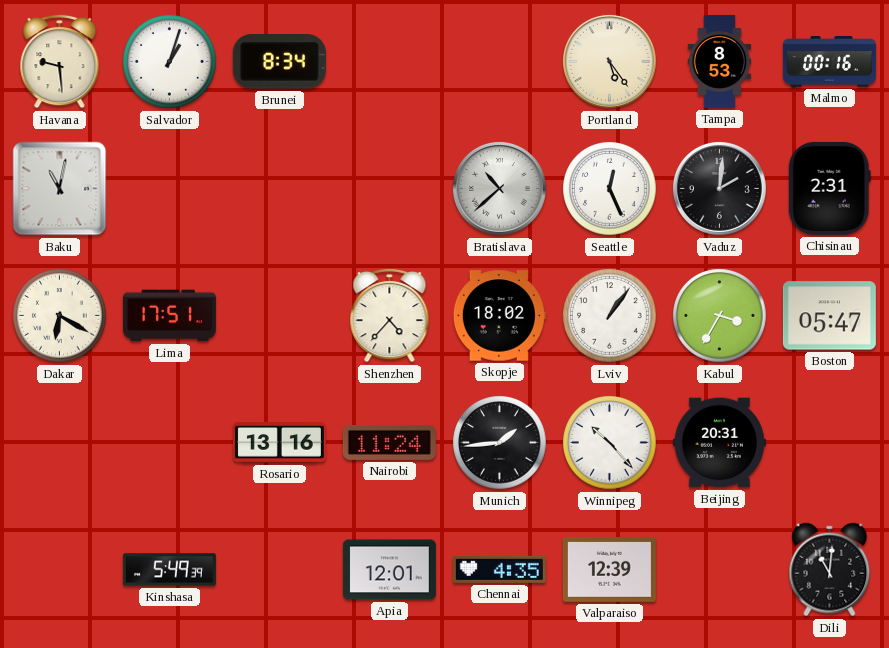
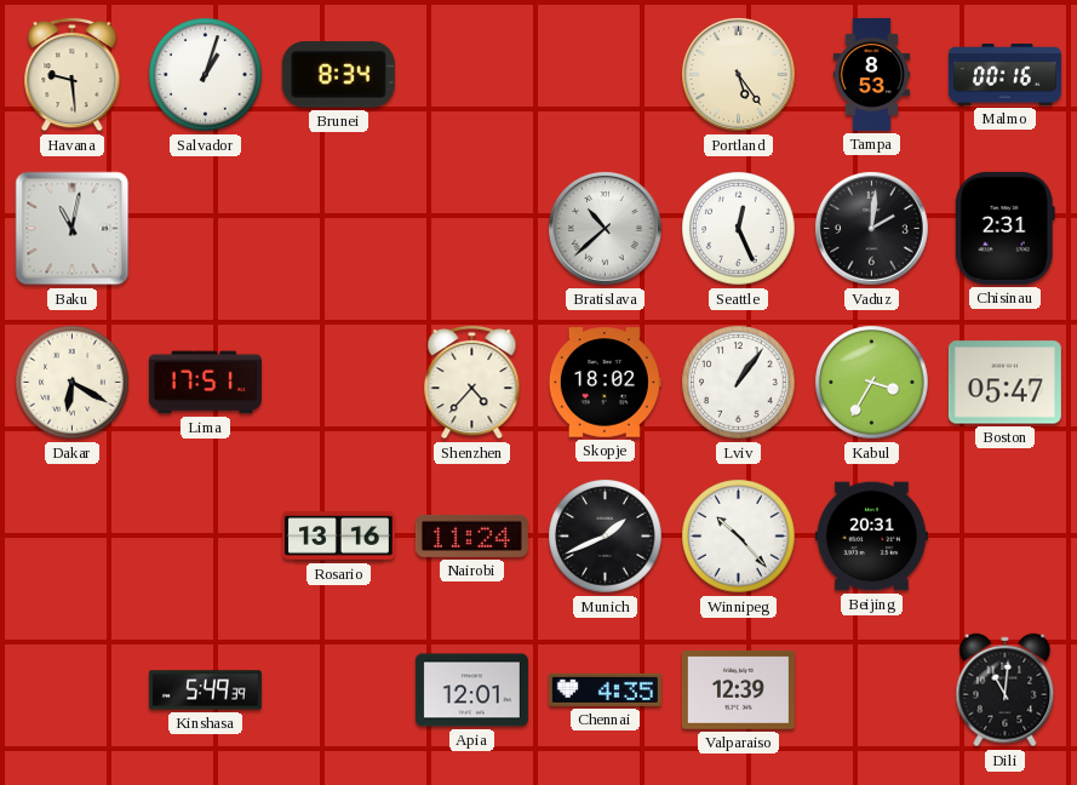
Munich: 1:44 -> 1:41
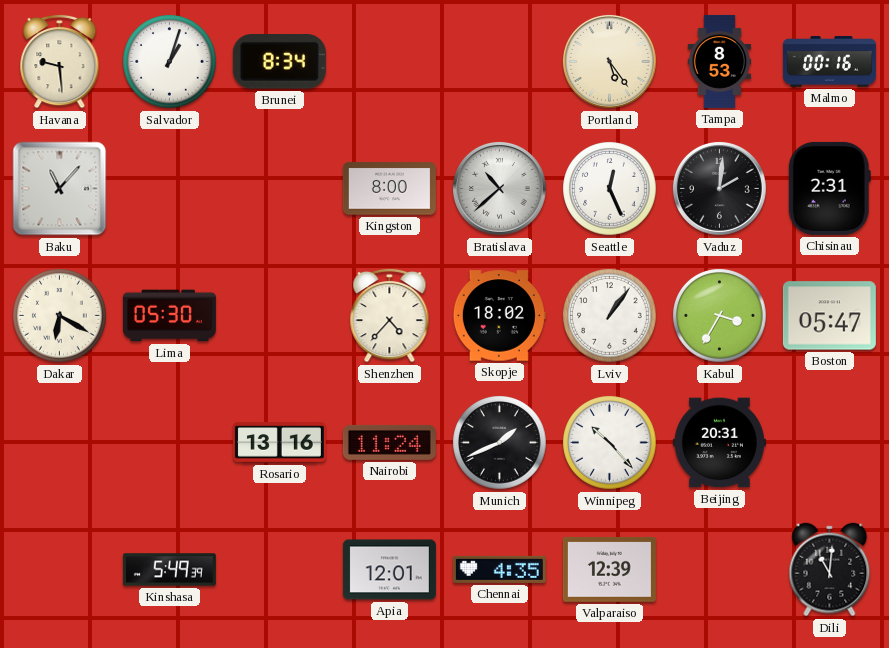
Baku: 11:02 -> 11:07
Kingston: none -> 8:00
Lima: 17:51 -> 05:30
